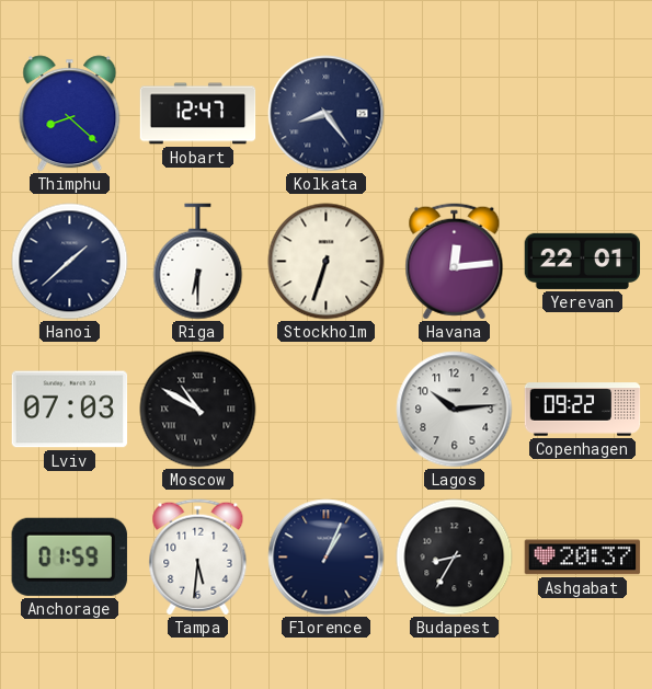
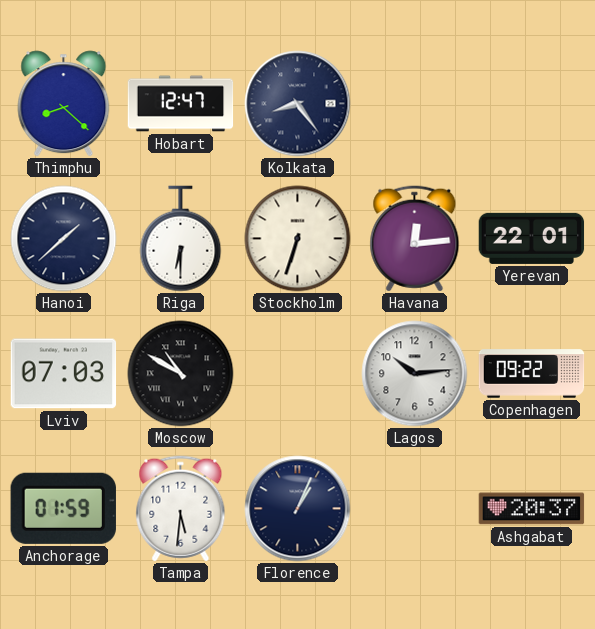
Budapest: 8:35 -> none
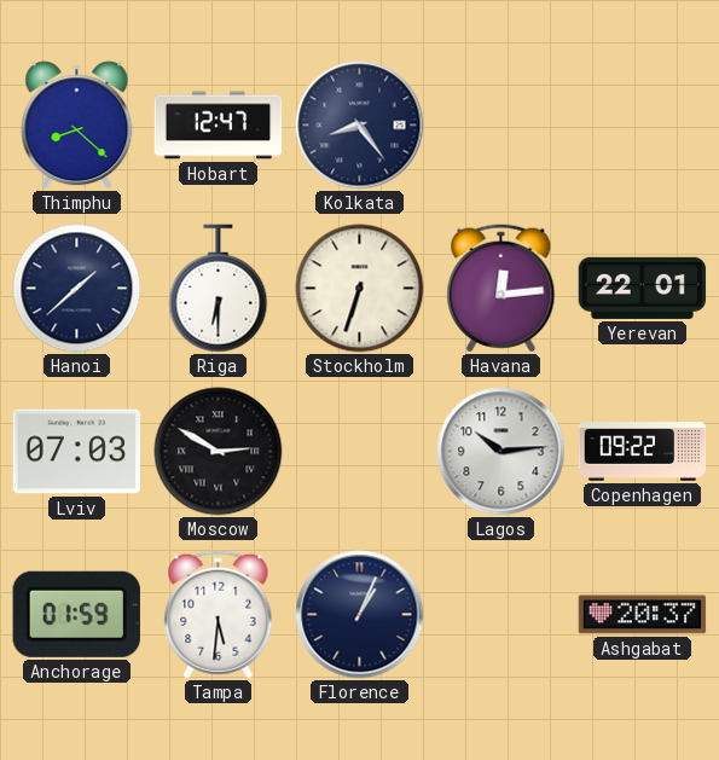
Moscow: 10:50 -> 2:50
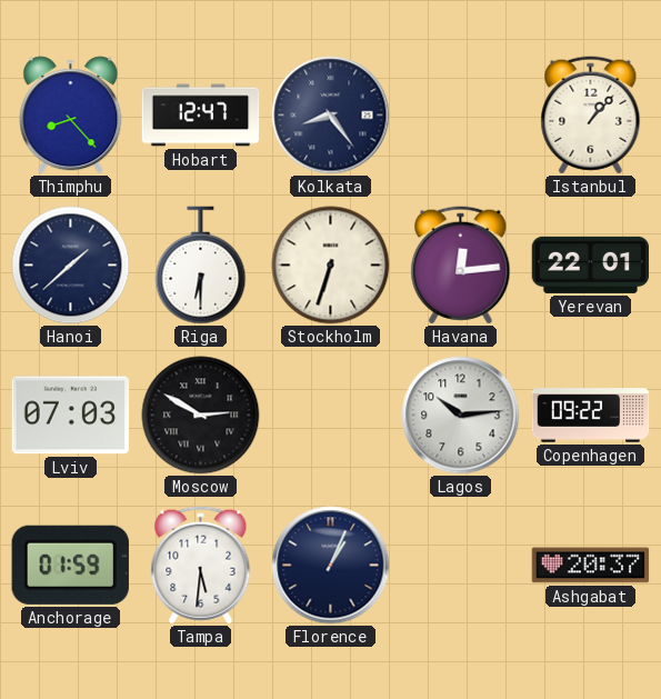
Thimphu: 8:22 -> 8:23
Istanbul: none -> 1:07
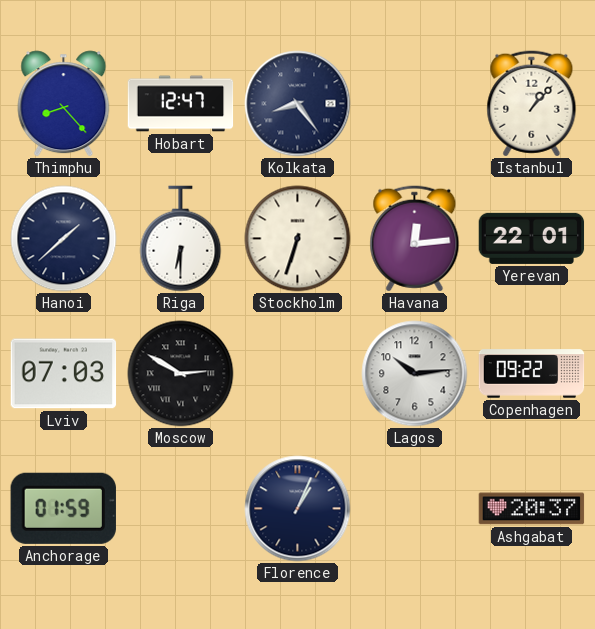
Tampa: 5:31 -> none
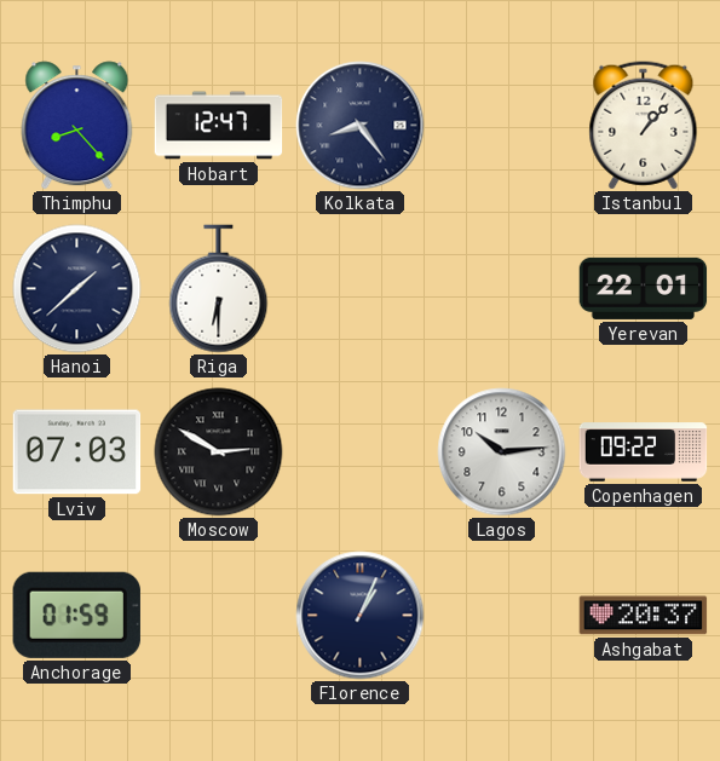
Stockholm: 6:33 -> none
Havana: 12:14 -> none
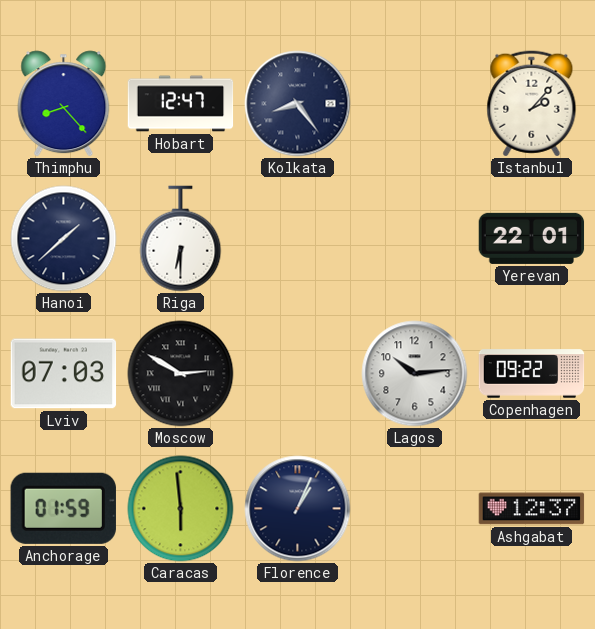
Istanbul: 1:07 -> 2:07
Caracas: none -> 5:59
Ashgabat: 20:37 -> 12:37
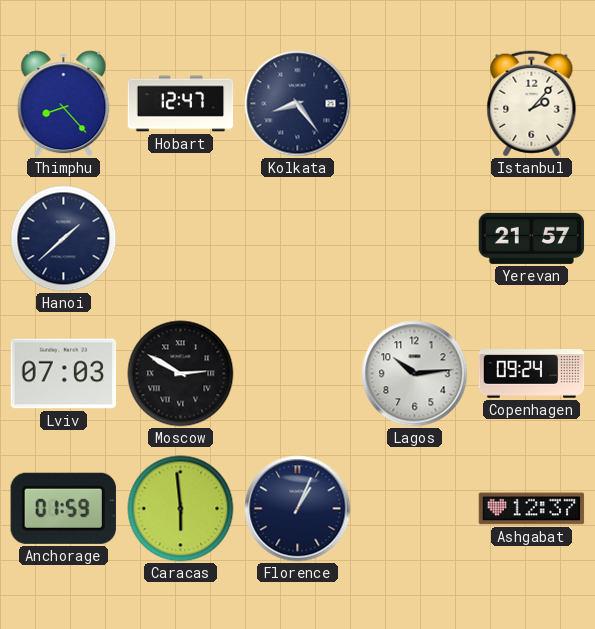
Riga: 6:30 -> none
Yerevan: 22:01 -> 21:57
Copenhagen: 09:22 -> 09:24
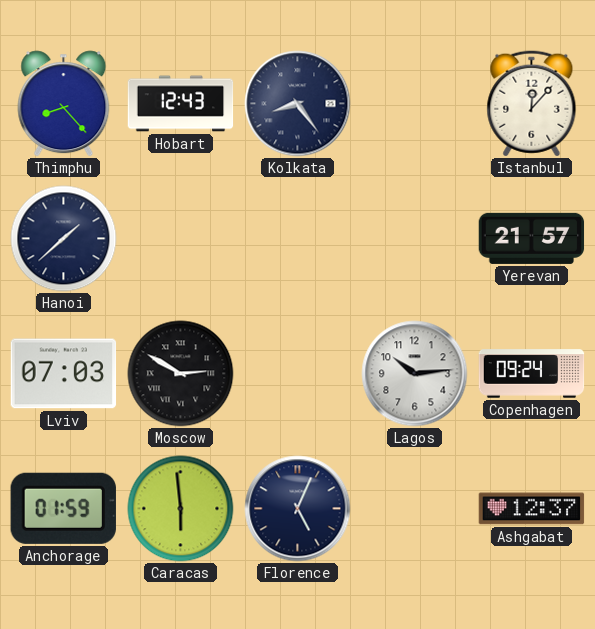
Hobart: 12:47 -> 12:43
Istanbul: 2:07 -> 12:07
Florence: 1:04 -> 5:04
